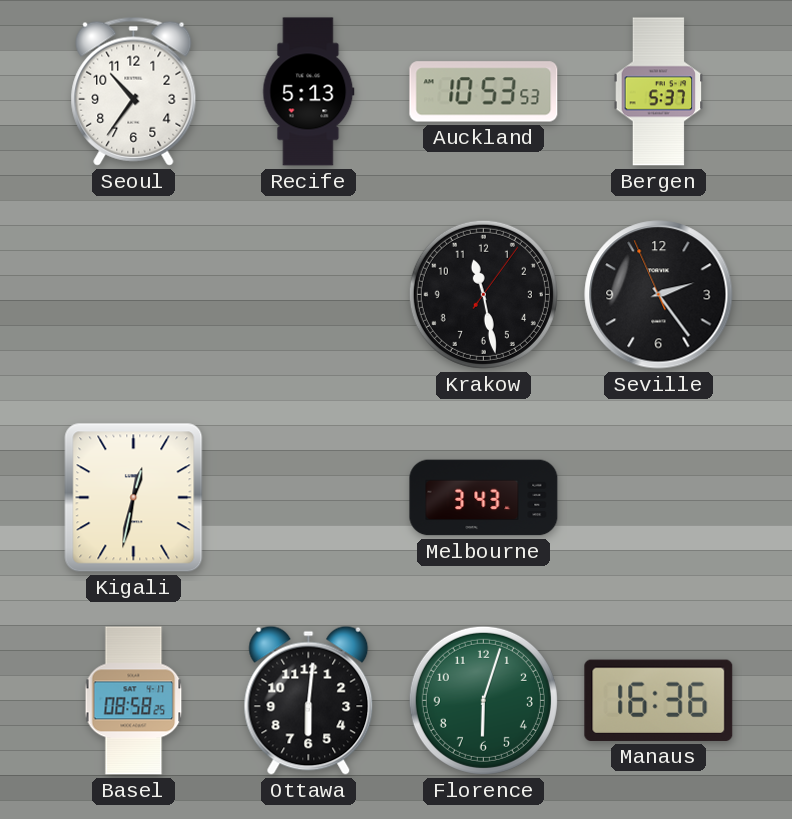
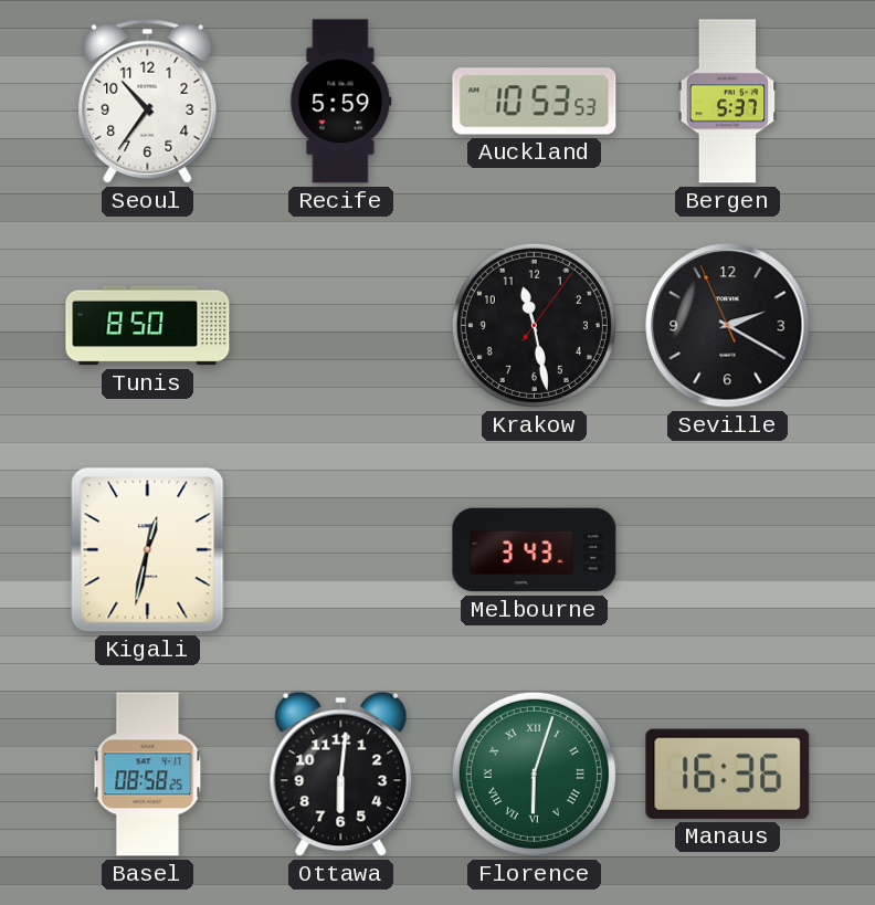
Recife: 5:13 -> 5:59
Tunis: none -> 8:50
Seville: 2:23 -> 2:19
Florence numerals: Arabic -> Roman
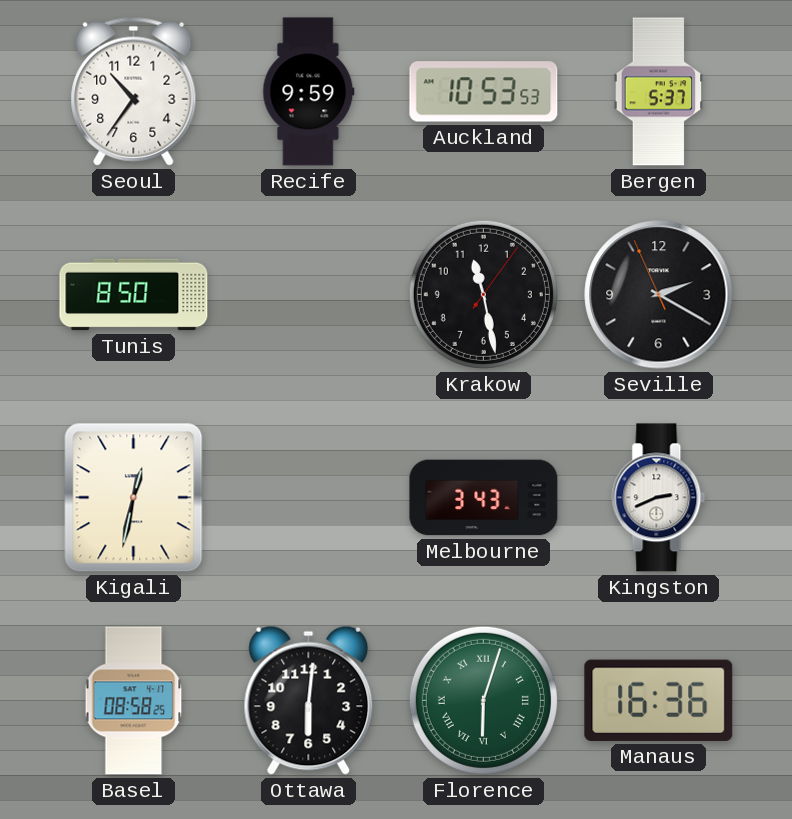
Recife: 5:59 -> 9:59
Kingston: none -> 2:41
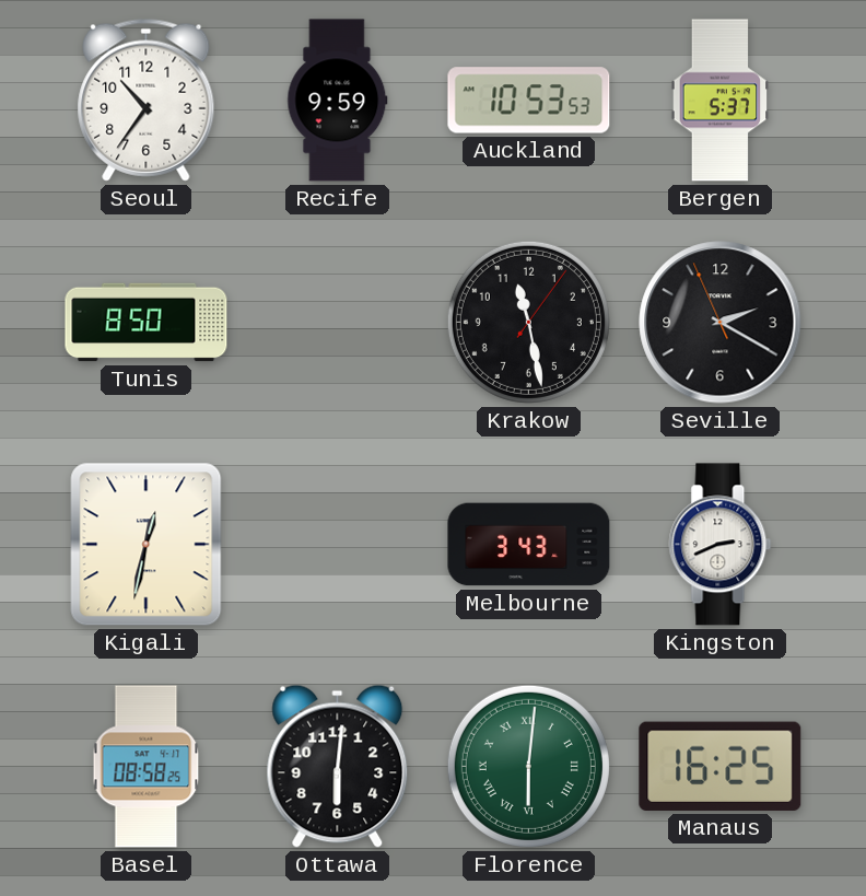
Florence: 6:03 -> 6:01
Manaus: 16:36 -> 16:25
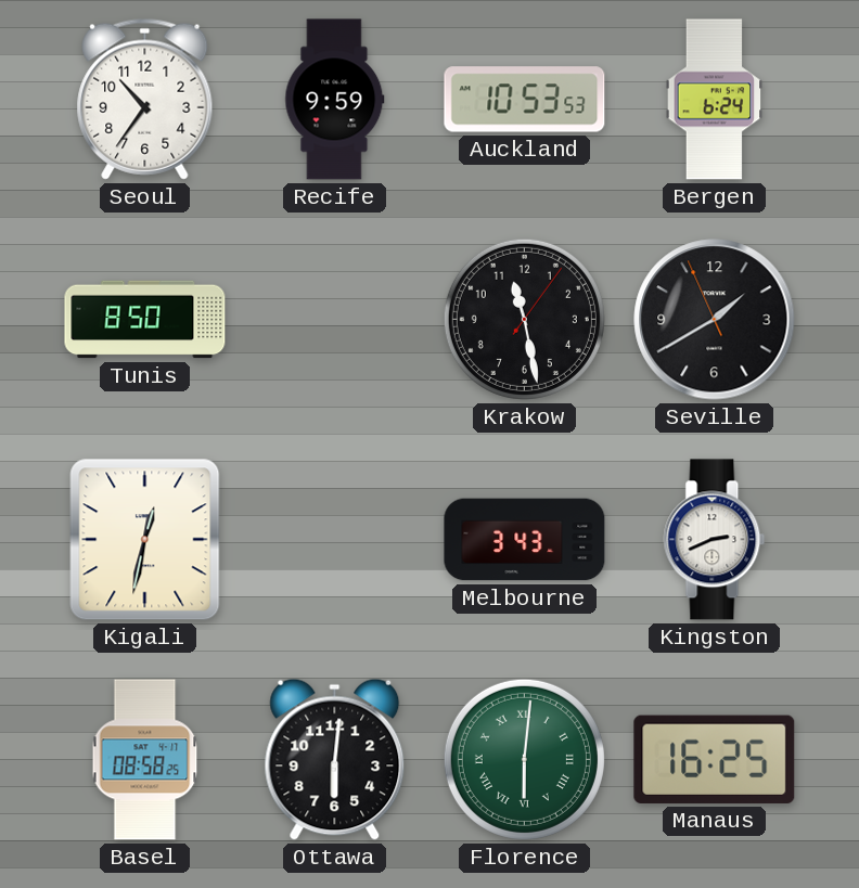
Bergen: 5:37 -> 6:24
Seville: 2:19 -> 1:39
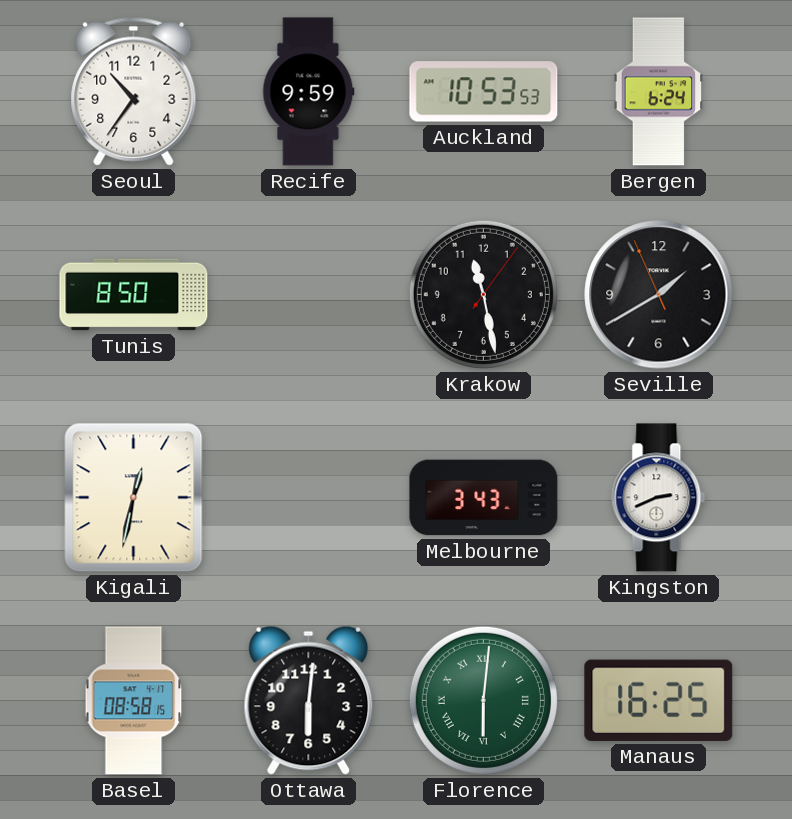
Basel: 08:58:25 -> 08:58:15
